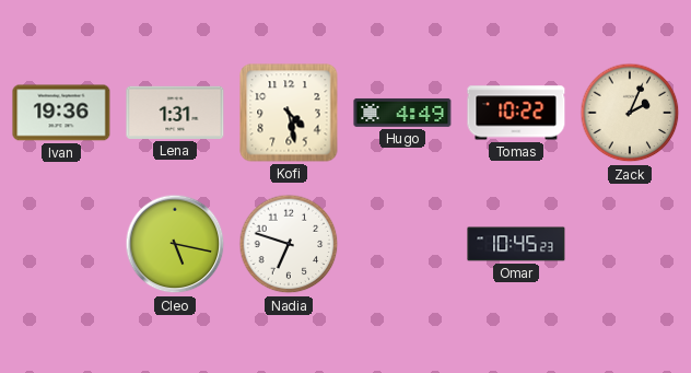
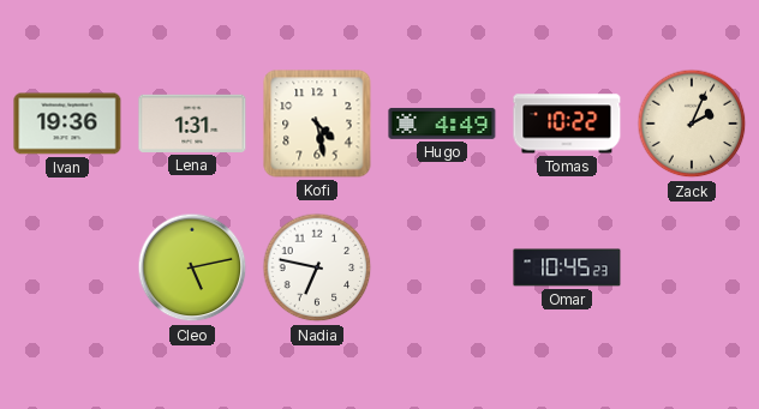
Cleo: 5:17 -> 5:13
Nadia: 6:48 -> 6:47
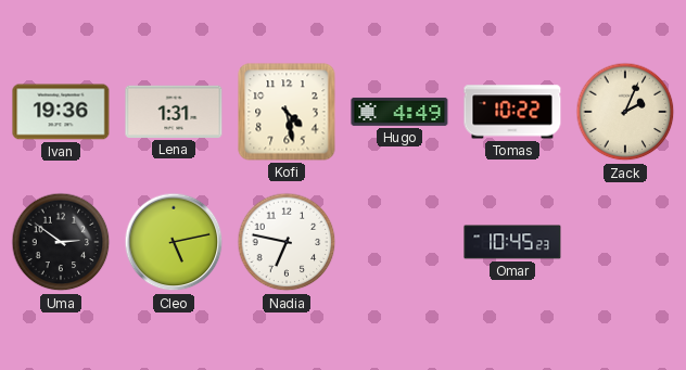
Uma: none -> 2:51
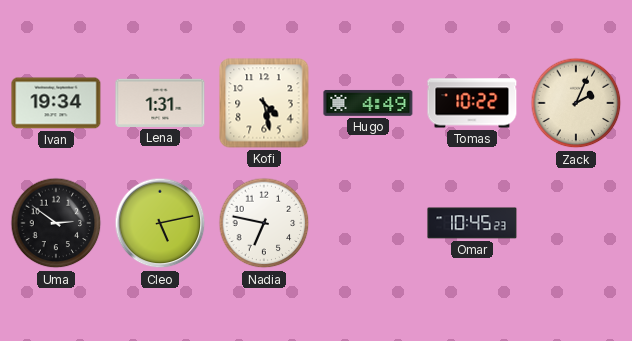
Ivan: 19:36 -> 19:34
